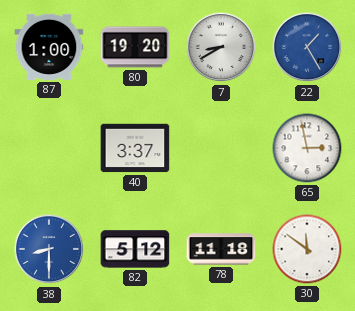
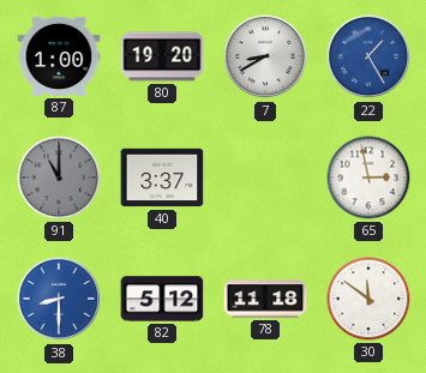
91: none -> 11:00
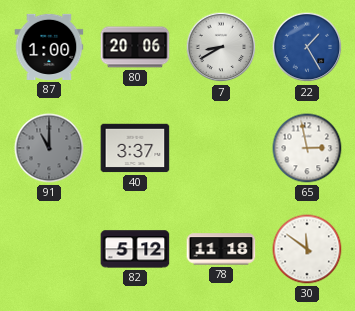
80: 19:20 -> 20:06
38: 8:30 -> none
